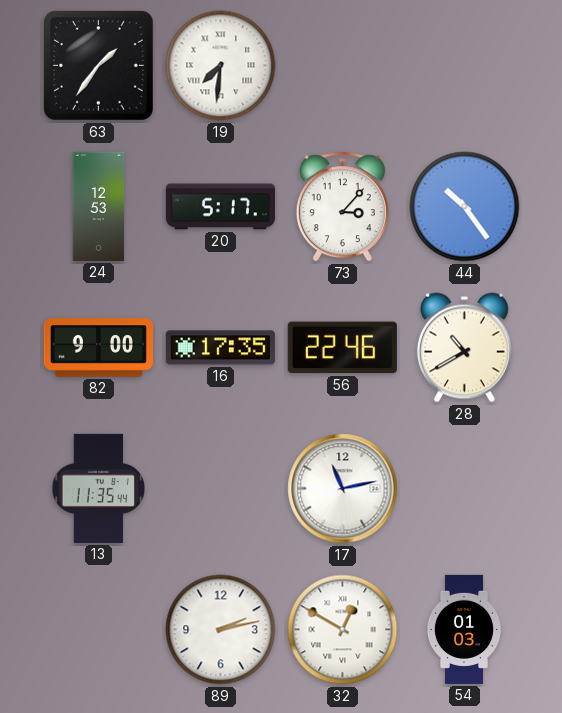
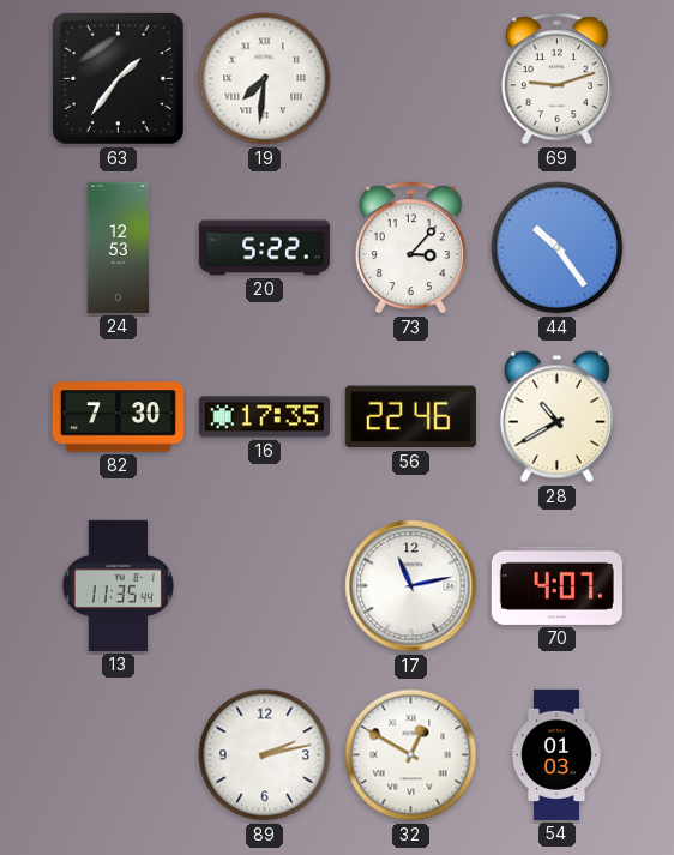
69: none -> 9:12
20: 5:17 -> 5:22
82: 9:00 -> 7:30
70: none -> 4:07
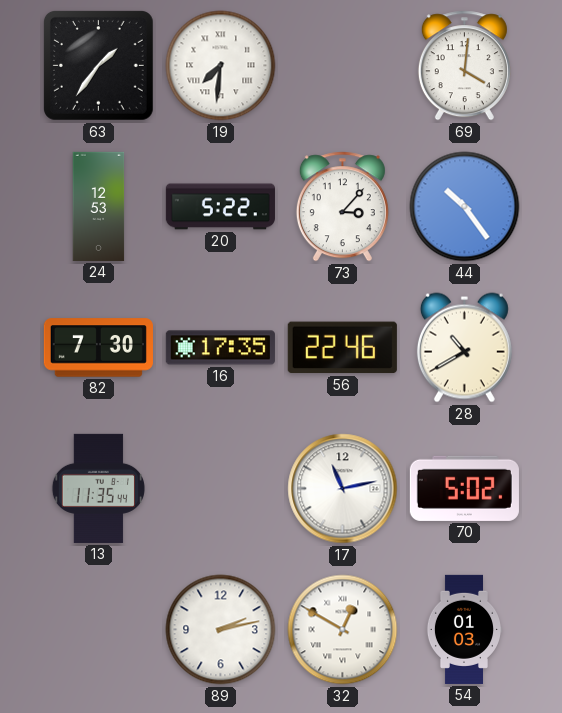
69: 9:12 -> 4:01
70: 4:07 -> 5:02
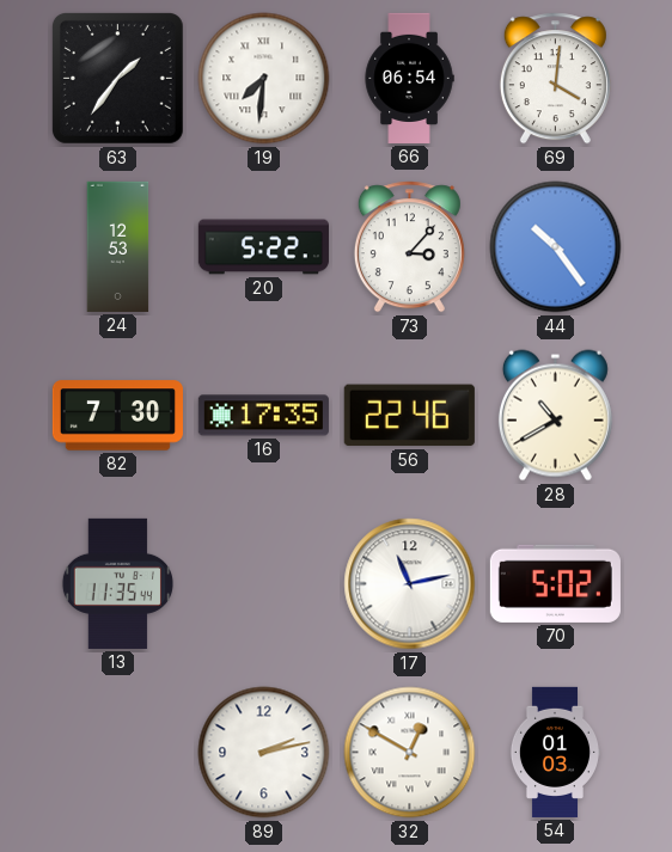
66: none -> 06:54
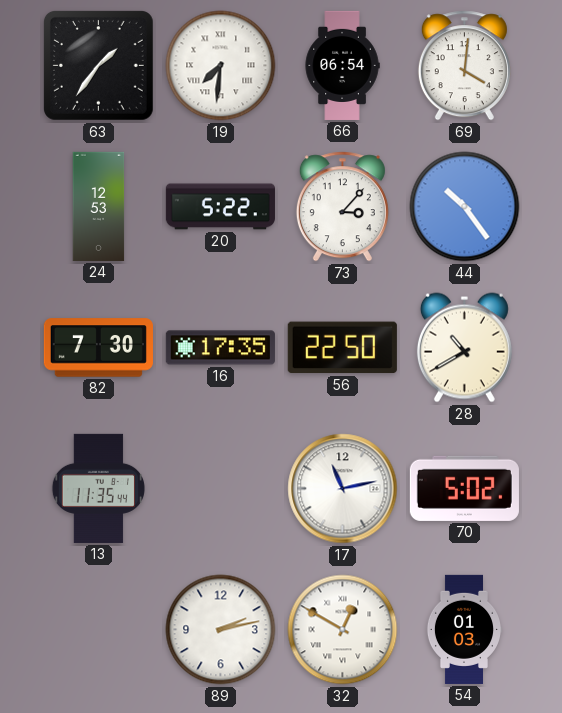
56: 22:46 -> 22:50
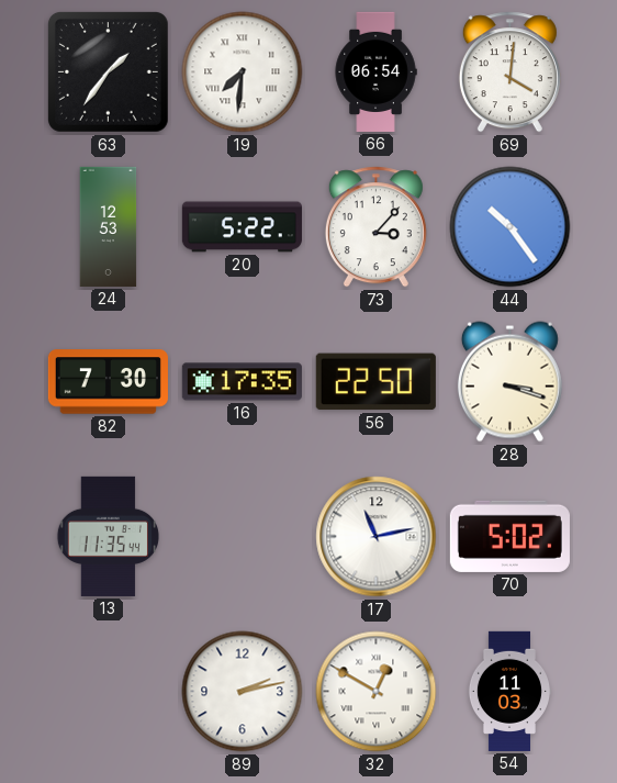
28: 10:40 -> 3:18
54: 01:03 -> 11:03
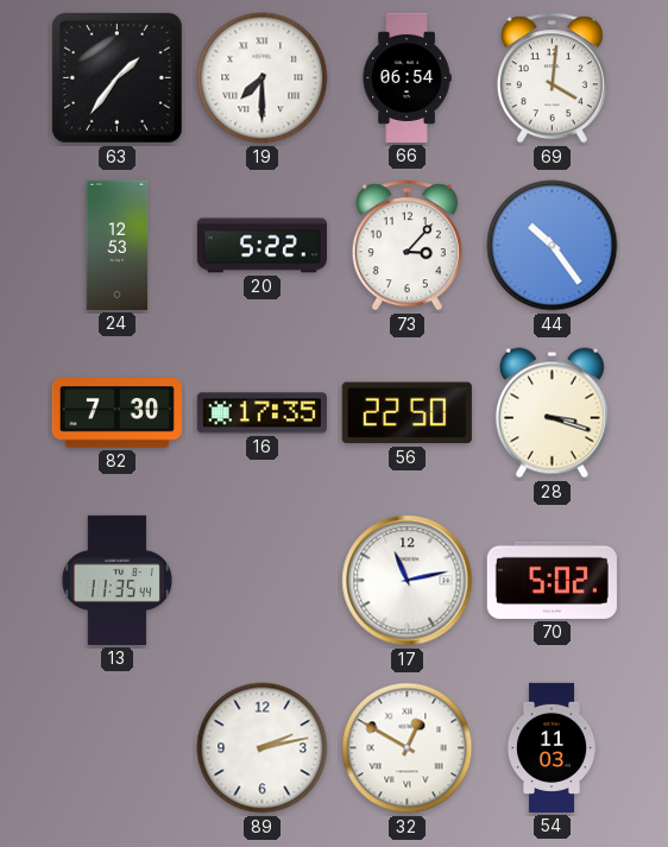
19: 7:31 -> 7:30
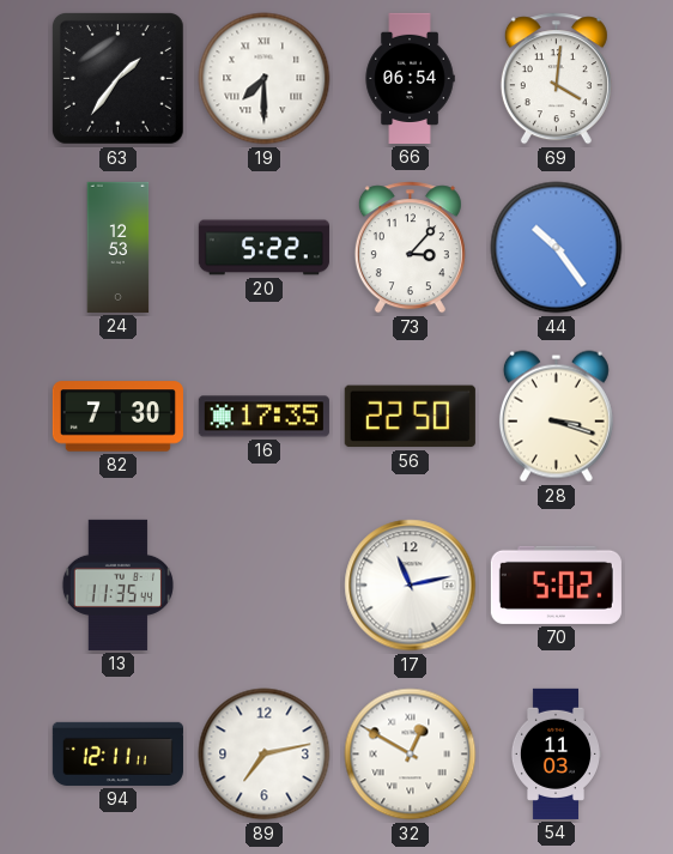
94: none -> 12:11
89: 2:13 -> 7:13
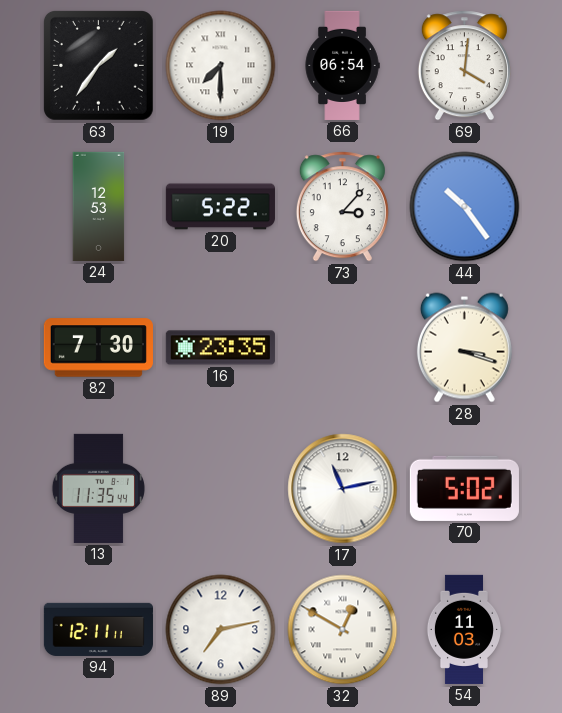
16: 17:35 -> 23:35
56: 22:50 -> none
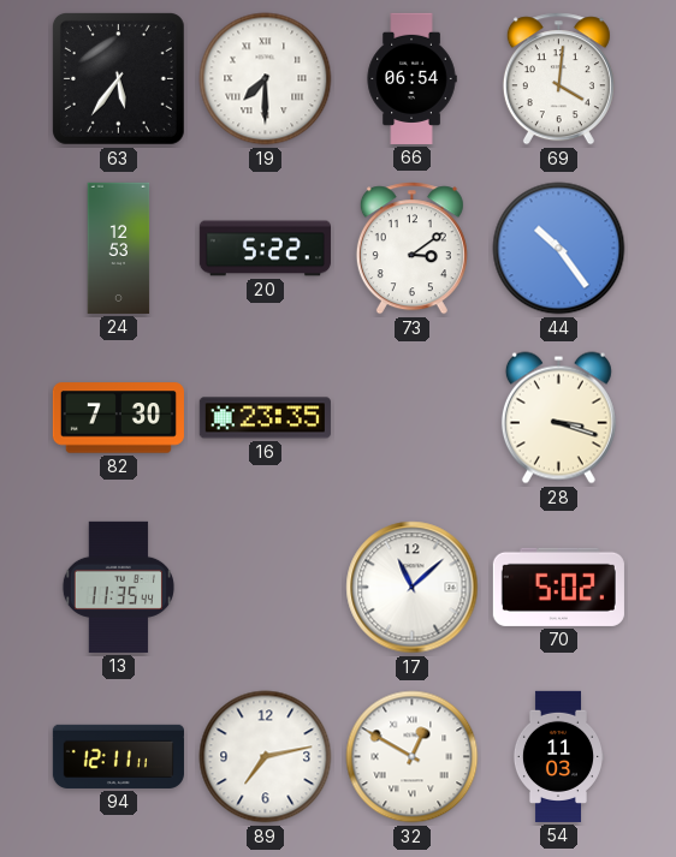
63: 1:36 -> 5:36
73: 3:07 -> 3:09
17: 11:13 -> 11:08
